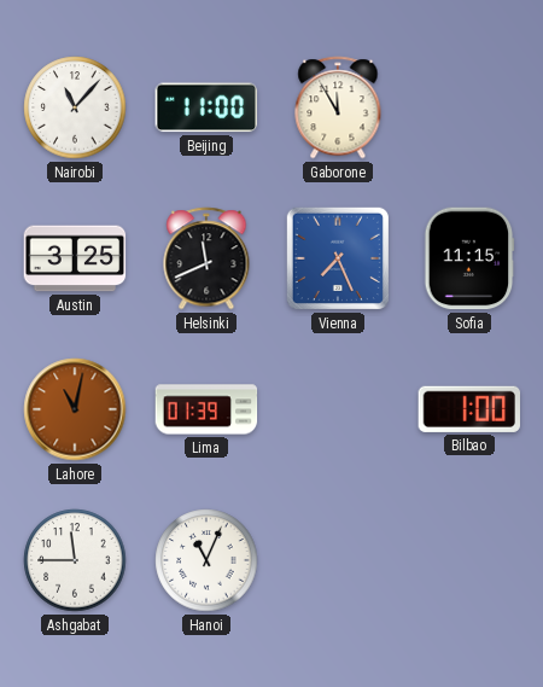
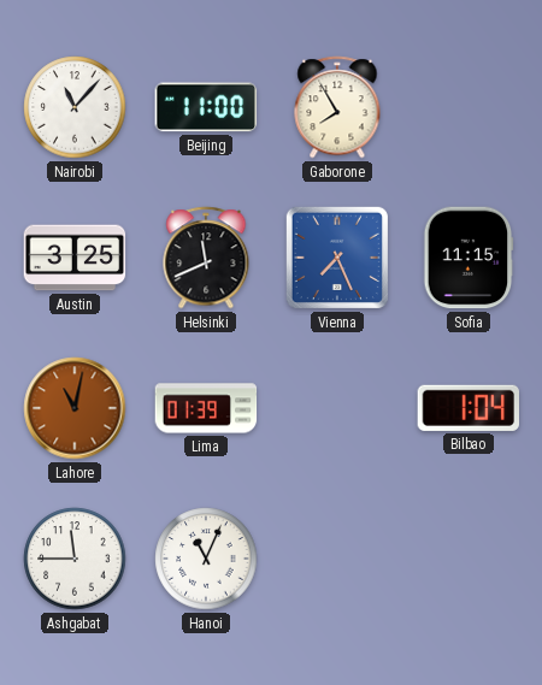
Gaborone: 11:55 -> 7:55
Bilbao: 1:00 -> 1:04
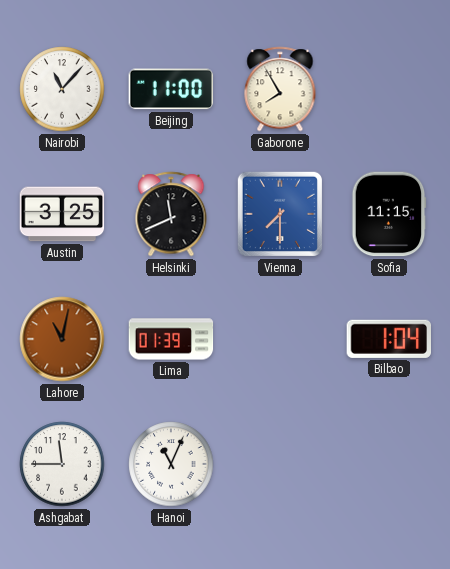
Vienna: 7:26 -> 7:30
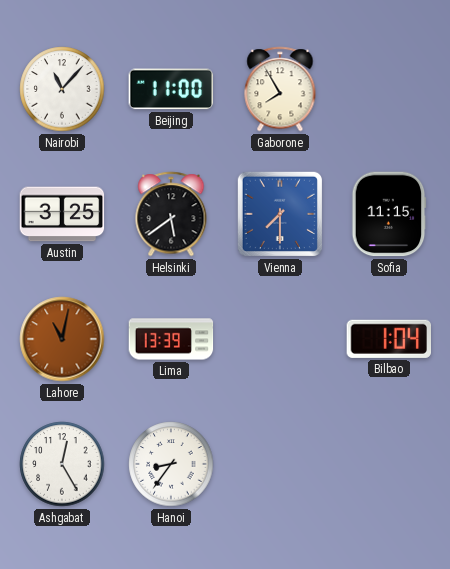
Helsinki: 11:41 -> 5:39
Lima: 01:39 -> 13:39
Ashgabat: 11:45 -> 12:25
Hanoi: 11:04 -> 8:36
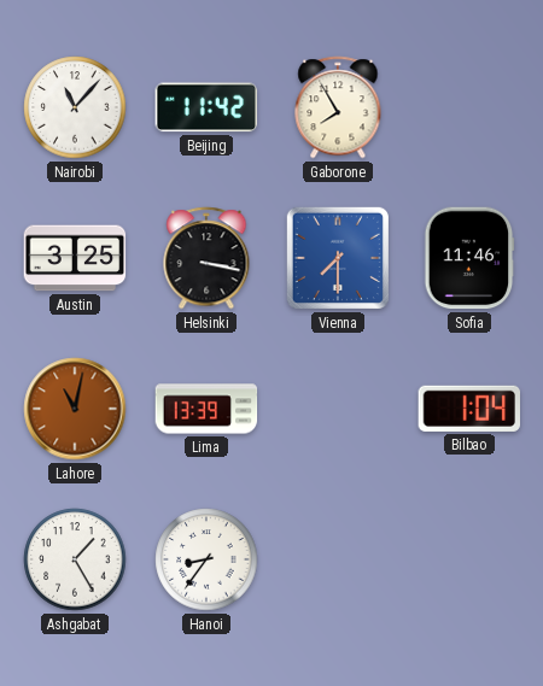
Beijing: 11:00 -> 11:42
Helsinki: 5:39 -> 3:17
Sofia: 11:15 -> 11:46
Ashgabat: 12:25 -> 1:25
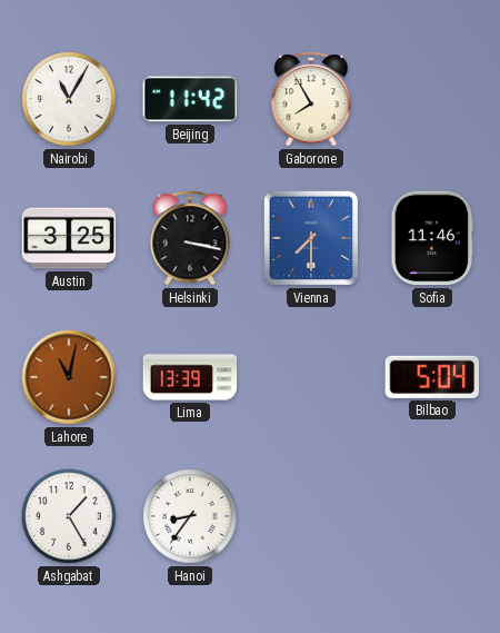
Nairobi: 11:07 -> 11:05
Bilbao: 1:04 -> 5:04
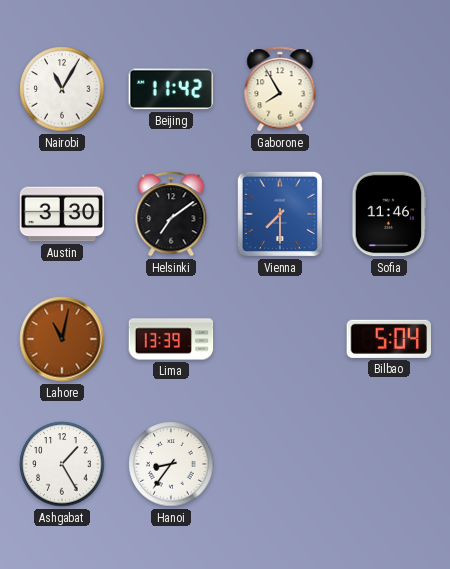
Austin: 3:25 -> 3:30
Helsinki: 3:17 -> 7:09
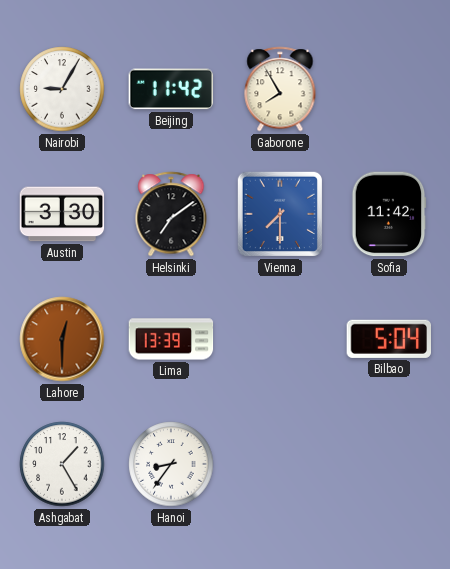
Nairobi: 11:05 -> 9:05
Sofia: 11:46 -> 11:42
Lahore: 11:02 -> 12:30
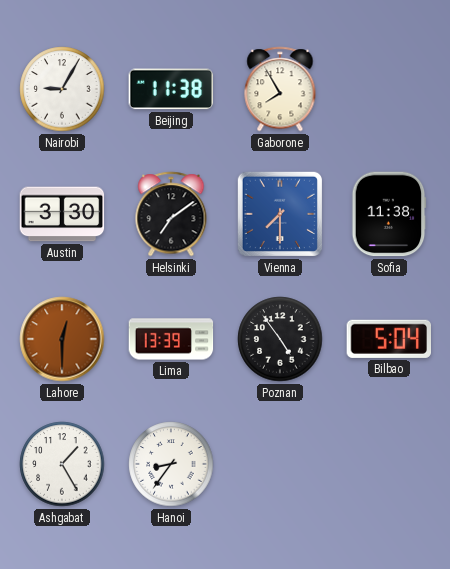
Beijing: 11:42 -> 11:38
Sofia: 11:42 -> 11:38
Poznan: none -> 4:54
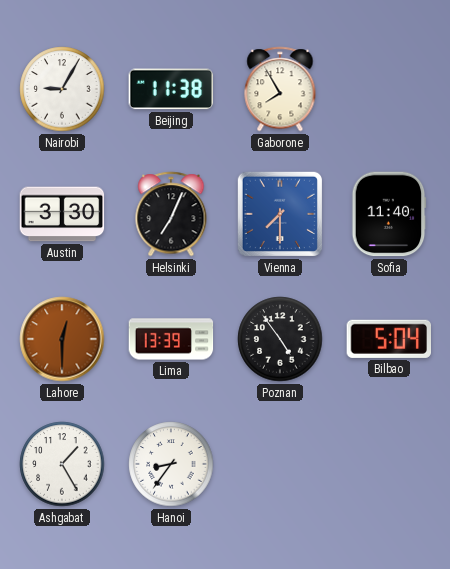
Helsinki: 7:09 -> 7:04
Sofia: 11:38 -> 11:40
